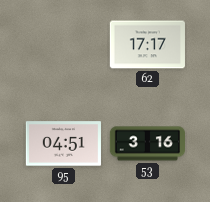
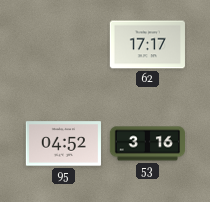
95: 04:51 -> 04:52
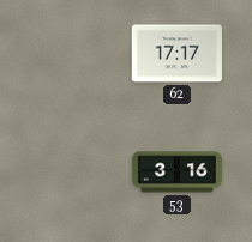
95: 04:52 -> none
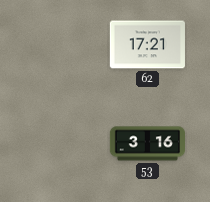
62: 17:17 -> 17:21
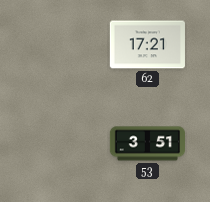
53: 3:16 -> 3:51
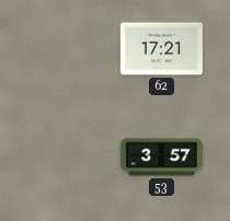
53: 3:51 -> 3:57
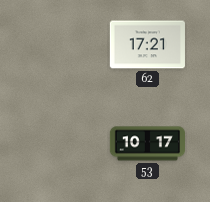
53: 3:57 -> 10:17
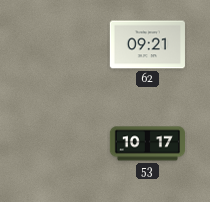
62: 17:21 -> 09:21
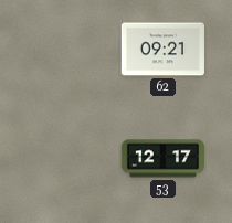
53: 10:17 -> 12:17
